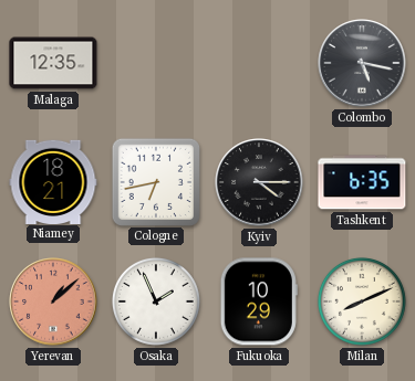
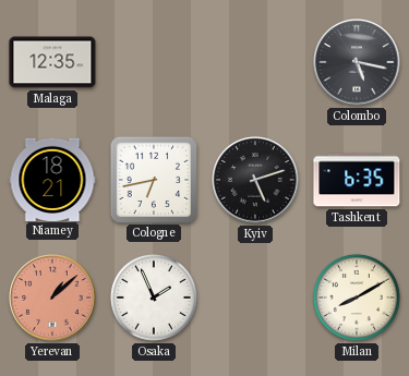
Kyiv: 4:15 -> 5:12
Fukuoka: 10:29 -> none
Milan: 8:11 -> 8:10
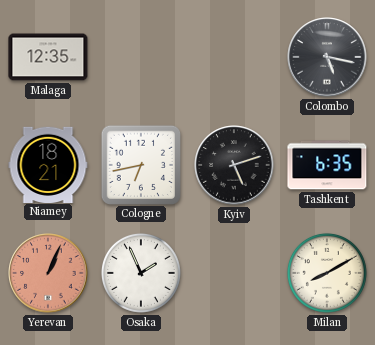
Yerevan: 1:08 -> 1:04
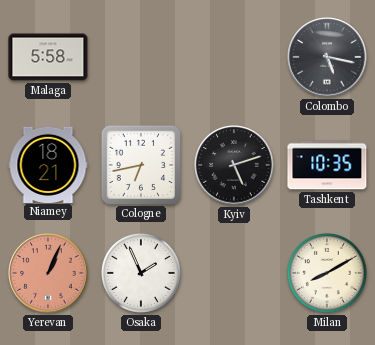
Malaga: 12:35 -> 5:58
Tashkent: 6:35 -> 10:35
